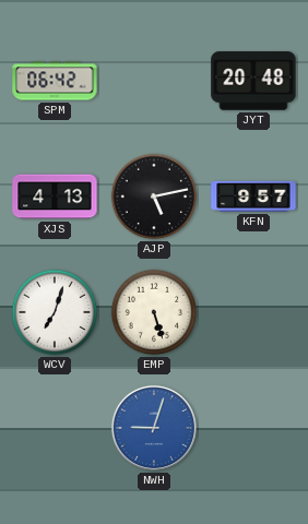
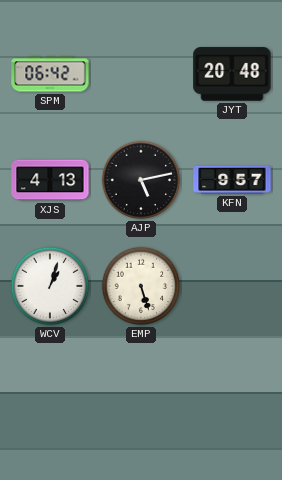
WCV: 7:03 -> 1:03
NWH: 9:03 -> none
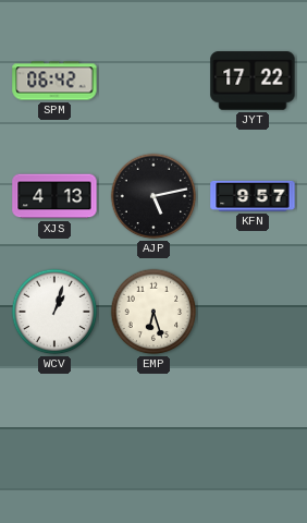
JYT: 20:48 -> 17:22
EMP: 5:27 -> 6:27
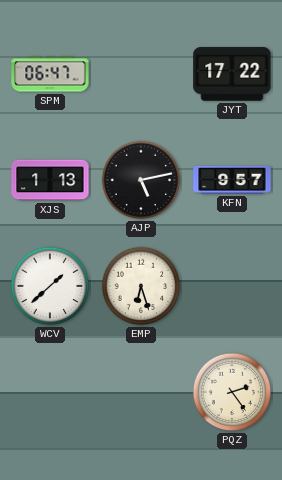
SPM: 06:42 -> 06:47
XJS: 4:13 -> 1:13
WCV: 1:03 -> 1:38
PQZ: none -> 2:24
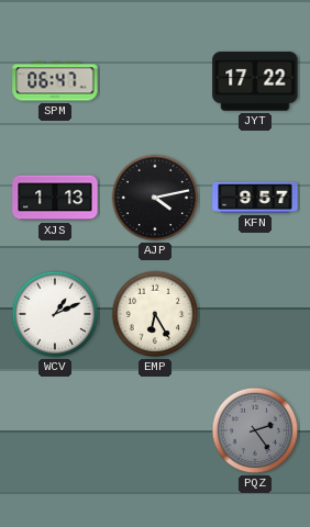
AJP: 5:13 -> 4:13
WCV: 1:38 -> 1:11
EMP: 6:27 -> 6:25
PQZ dial: cream -> grey
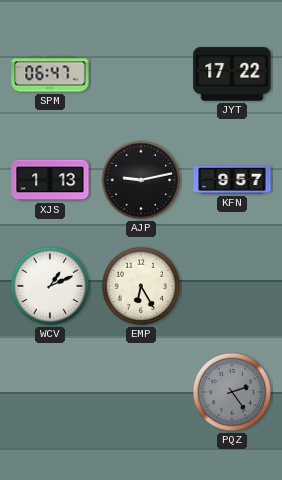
AJP: 4:13 -> 9:13
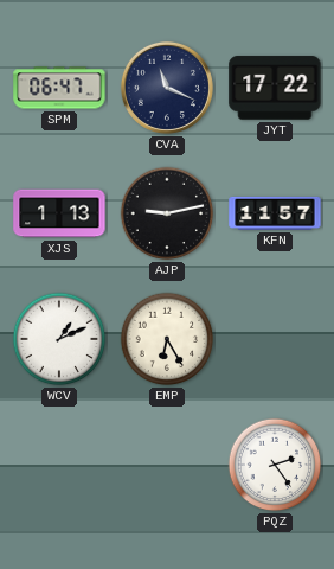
CVA: none -> 11:19
KFN: 9:57 -> 11:57
PQZ dial: grey -> white
